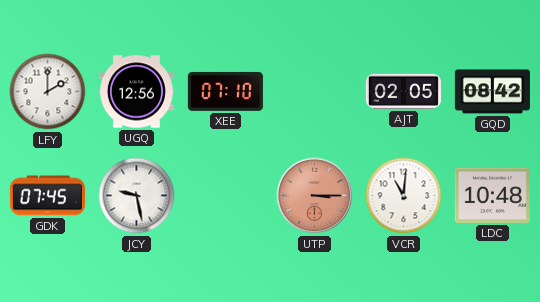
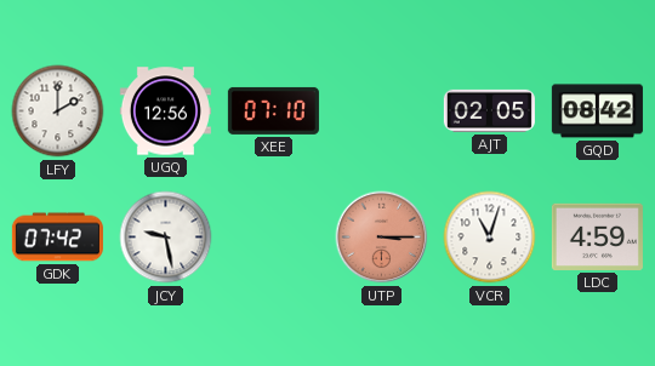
GDK: 07:45 -> 07:42
VCR: 11:01 -> 11:03
LDC: 10:48 -> 4:59
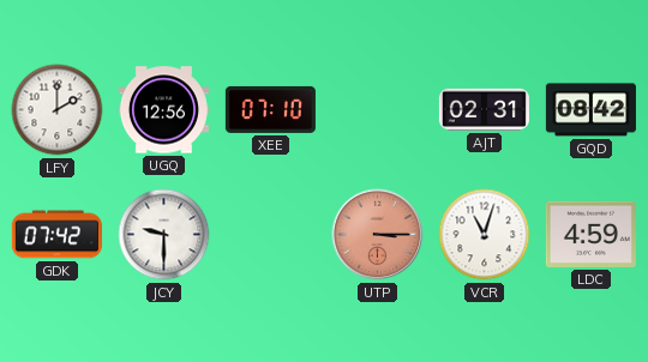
AJT: 02:05 -> 02:31
JCY: 9:28 -> 9:30
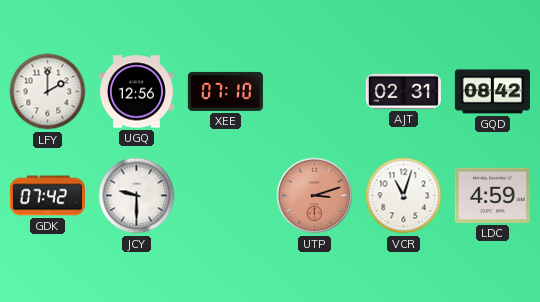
UTP: 3:15 -> 3:12
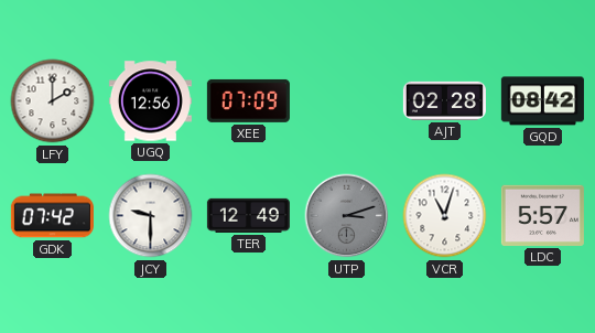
XEE: 07:10 -> 07:09
AJT: 02:31 -> 02:28
TER: none -> 12:49
UTP dial: salmon -> grey
LDC: 4:59 -> 5:57
